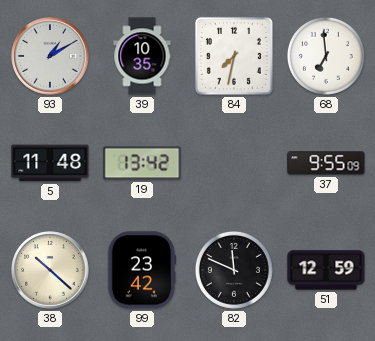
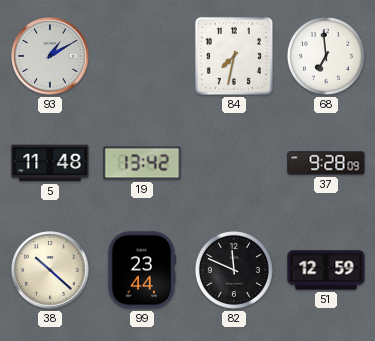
39: 10:35 -> none
37: 9:55 -> 9:28
99: 23:42 -> 23:44
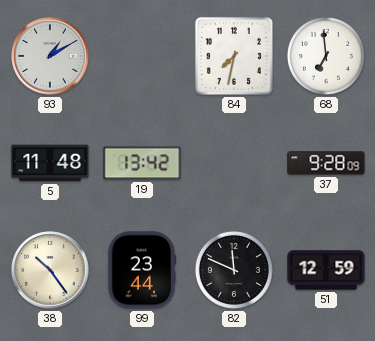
38: 10:22 -> 10:24
